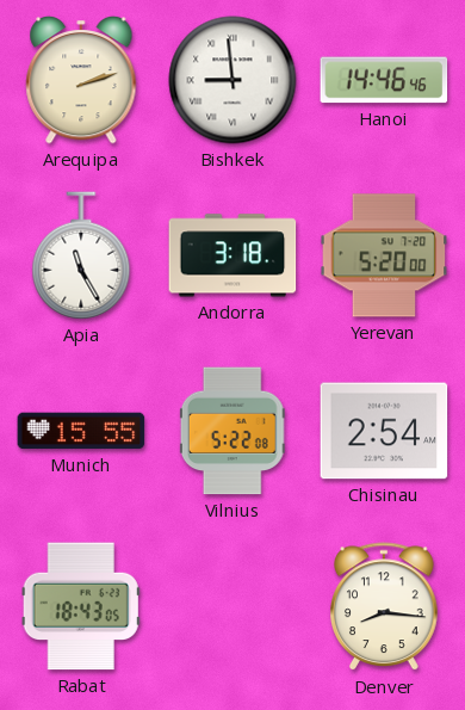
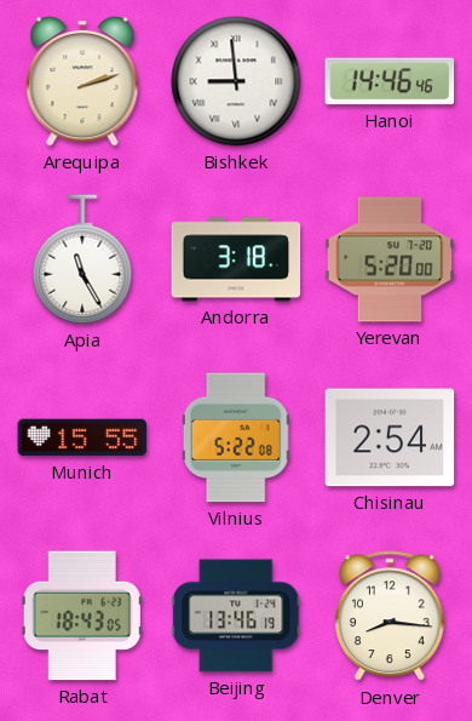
Beijing: none -> 13:46
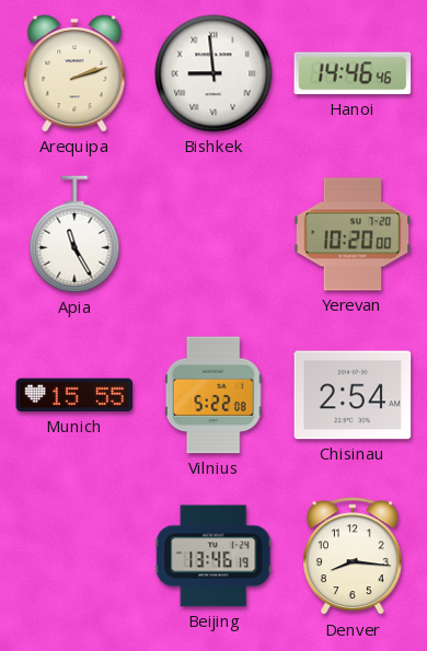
Andorra: 3:18 -> none
Yerevan: 5:20 -> 10:20
Rabat: 18:43 -> none
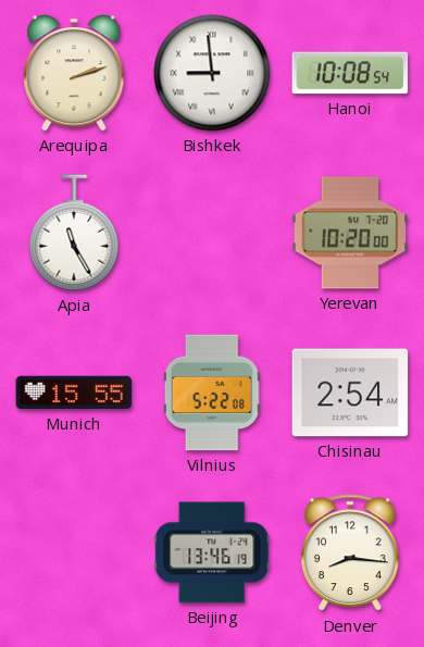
Hanoi: 14:46 -> 10:08
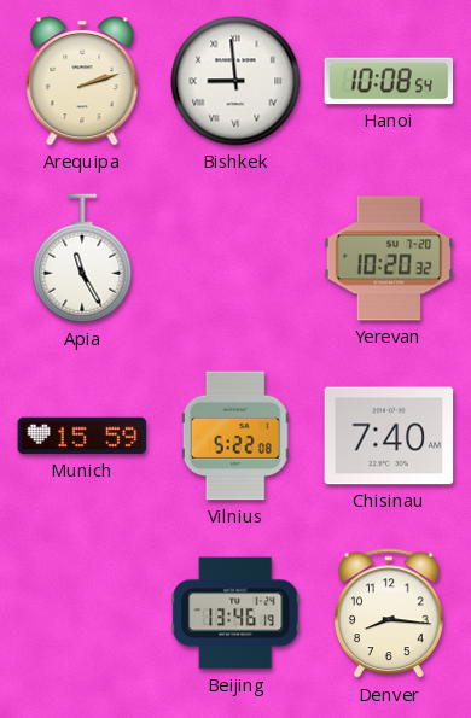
Yerevan: 10:20:00 -> 10:20:32
Munich: 15:55 -> 15:59
Chisinau: 2:54 -> 7:40
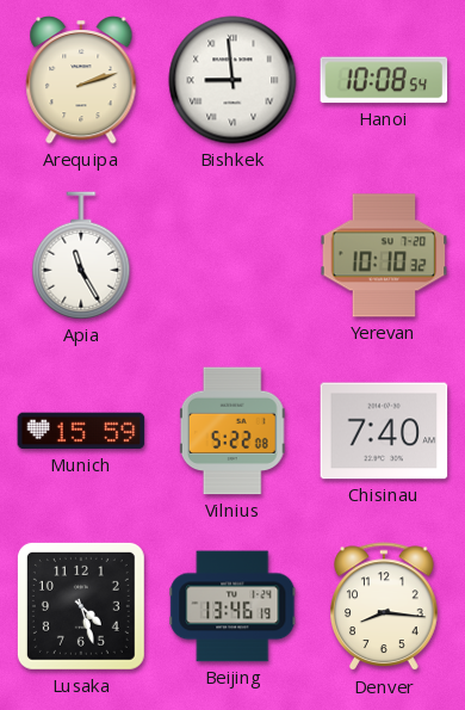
Yerevan: 10:20 -> 10:10
Lusaka: none -> 4:27
